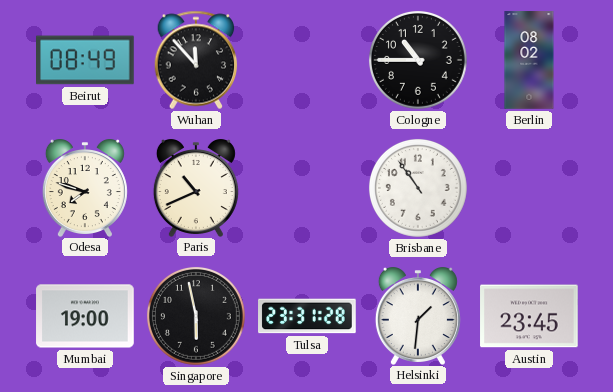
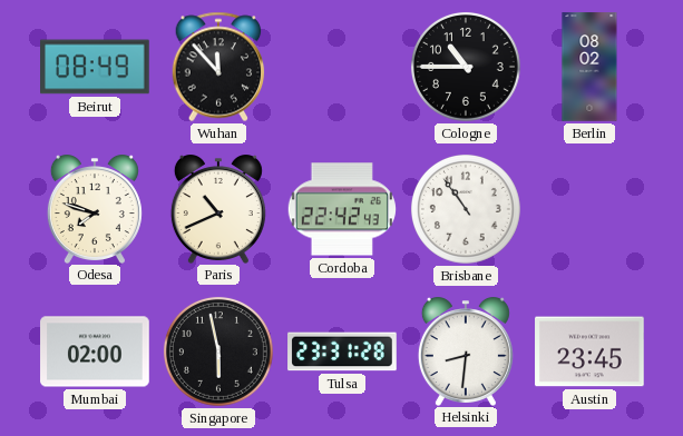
Cordoba: none -> 22:42
Mumbai: 19:00 -> 02:00
Helsinki: 1:31 -> 8:31
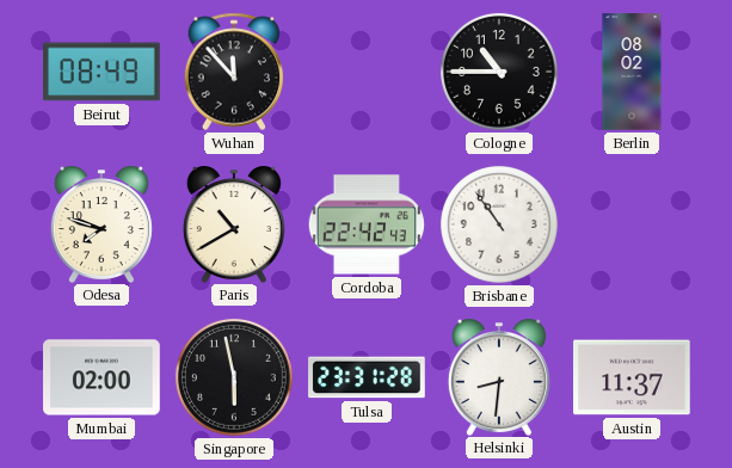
Paris: 10:41 -> 10:40
Austin: 23:45 -> 11:37
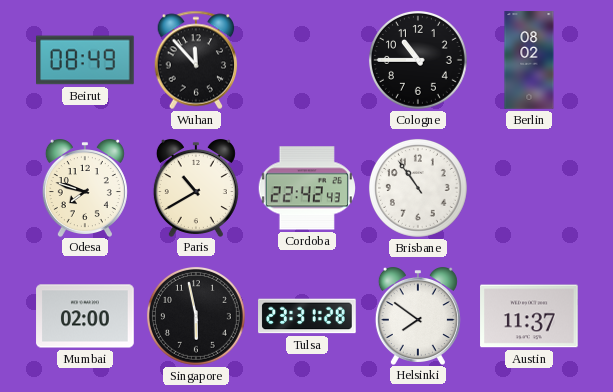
Helsinki: 8:31 -> 7:51
